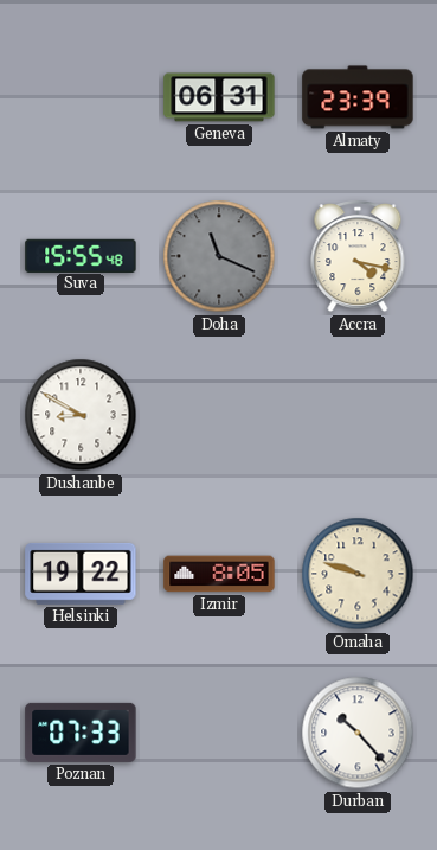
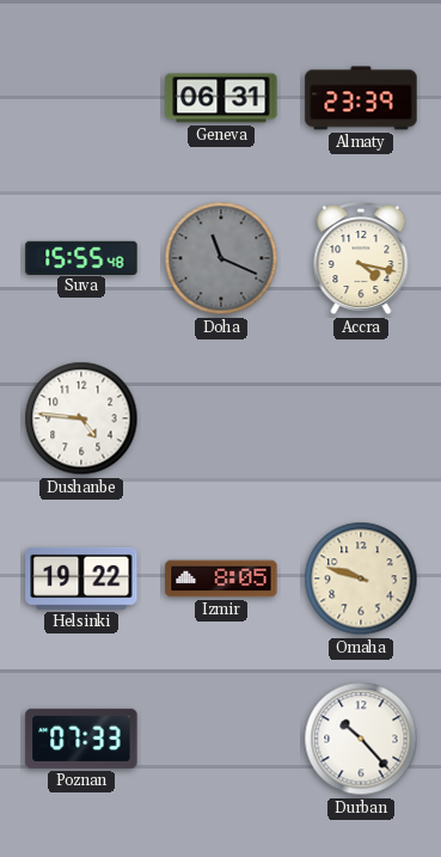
Dushanbe: 8:50 -> 4:46
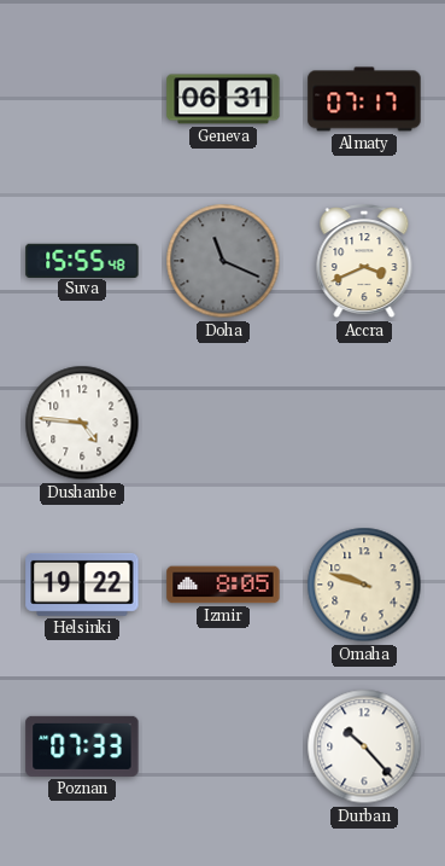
Almaty: 23:39 -> 07:17
Accra: 4:17 -> 3:41
